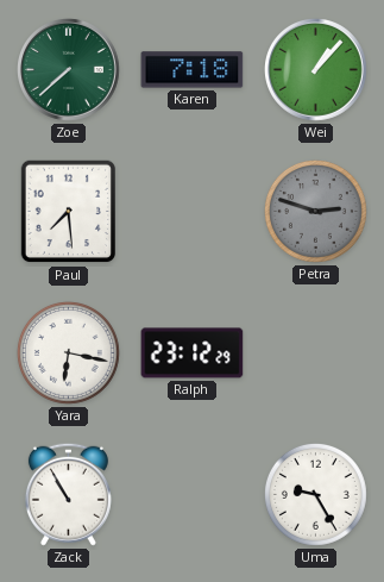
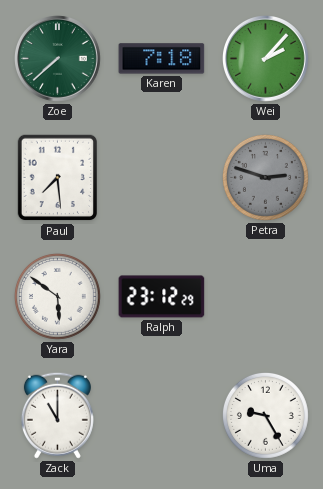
Wei: 1:07 -> 2:07
Yara: 6:17 -> 5:51
Zack: 10:55 -> 11:00
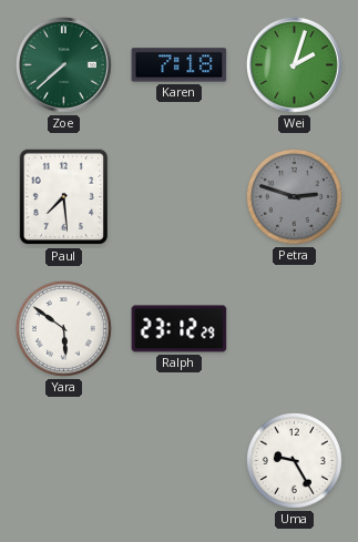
Wei: 2:07 -> 2:03
Zack: 11:00 -> none
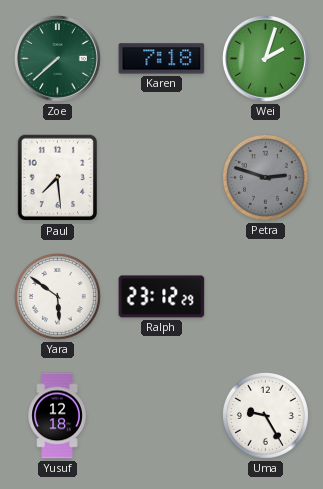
Yusuf: none -> 12:18
